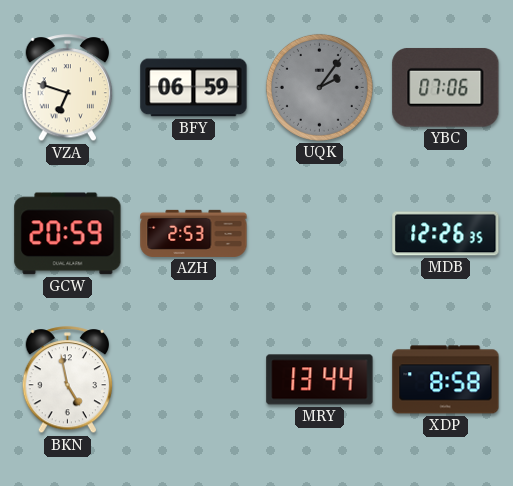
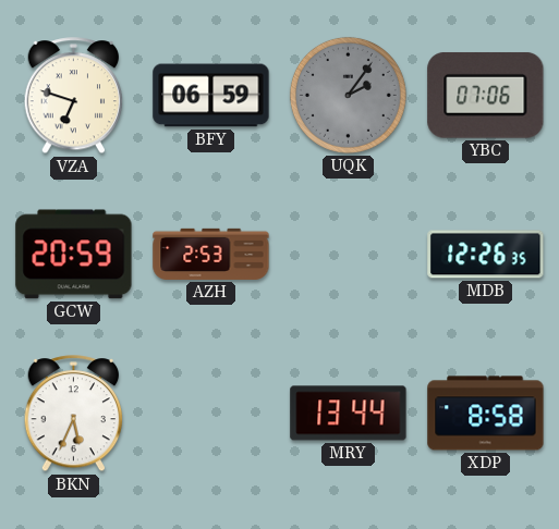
BKN: 4:58 -> 5:34
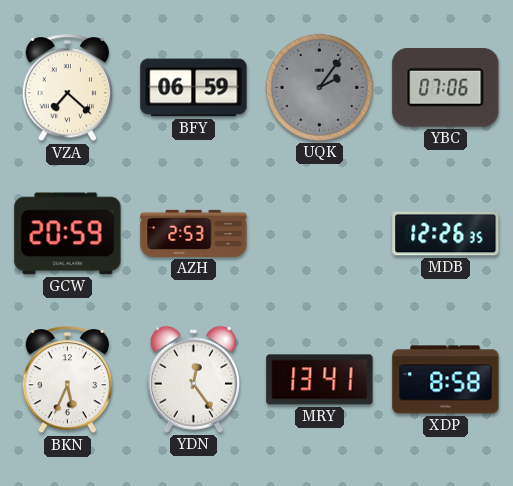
VZA: 6:48 -> 7:22
YDN: none -> 12:24
MRY: 13:44 -> 13:41
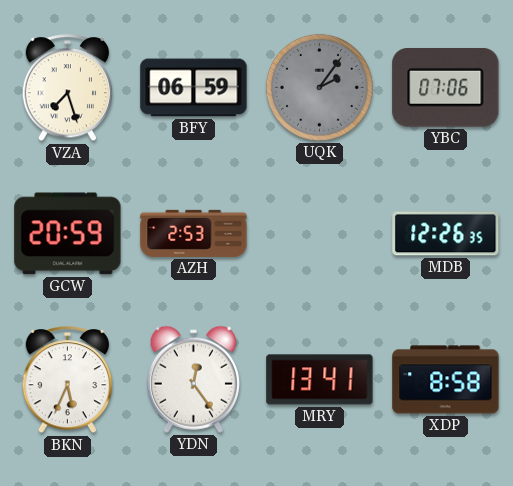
VZA: 7:22 -> 7:27
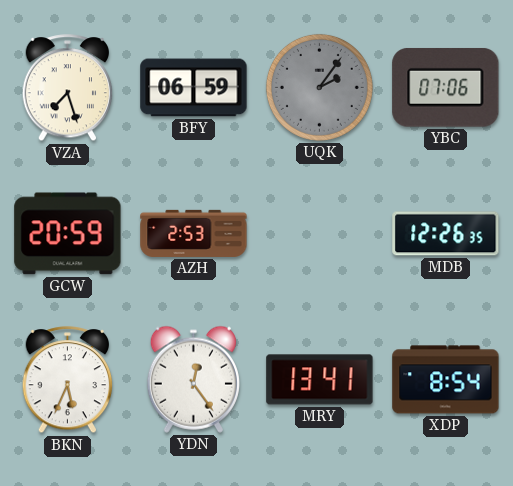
XDP: 8:58 -> 8:54
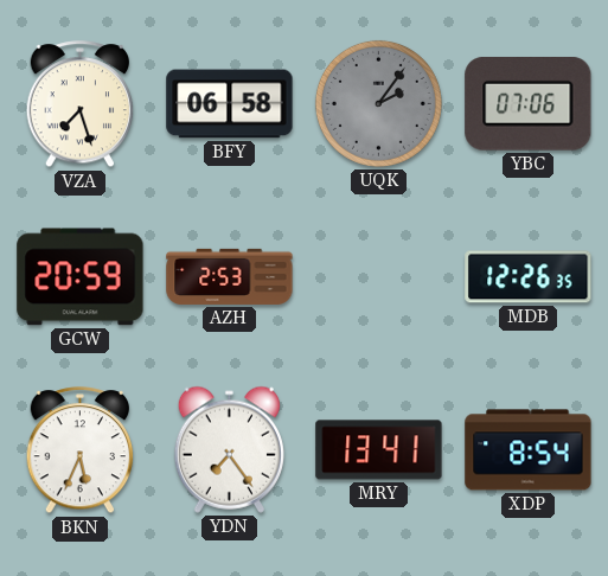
BFY: 06:59 -> 06:58
YDN: 12:24 -> 7:24
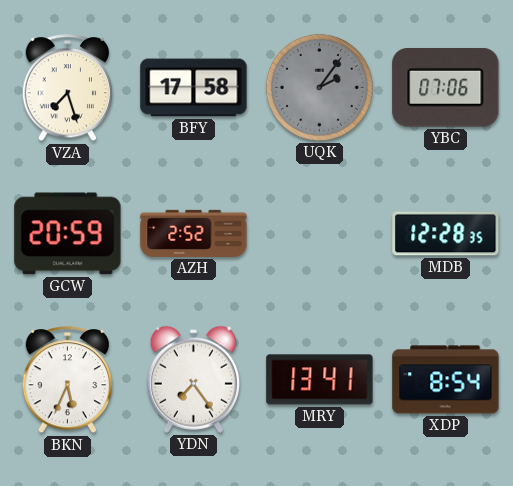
BFY: 06:58 -> 17:58
AZH: 2:53 -> 2:52
MDB: 12:26 -> 12:28
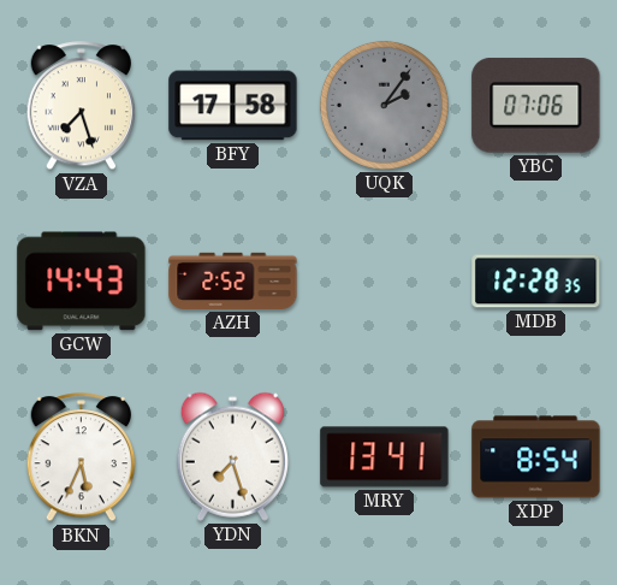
GCW: 20:59 -> 14:43
YDN: 7:24 -> 7:27
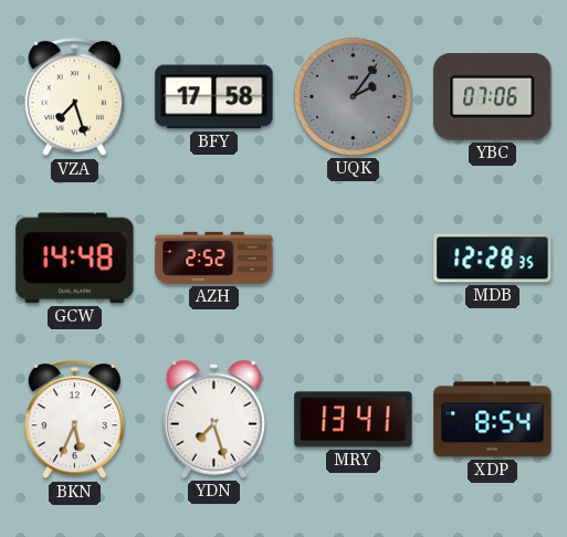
GCW: 14:43 -> 14:48
